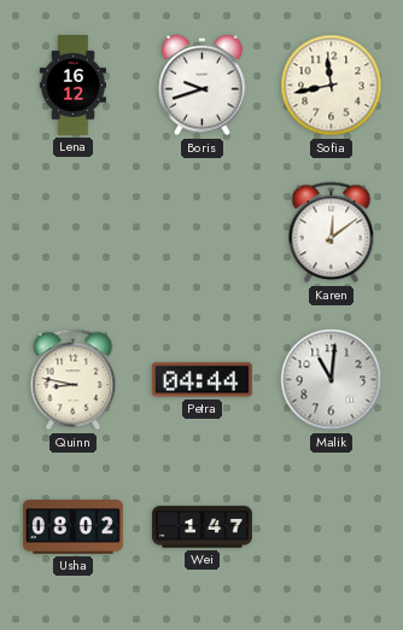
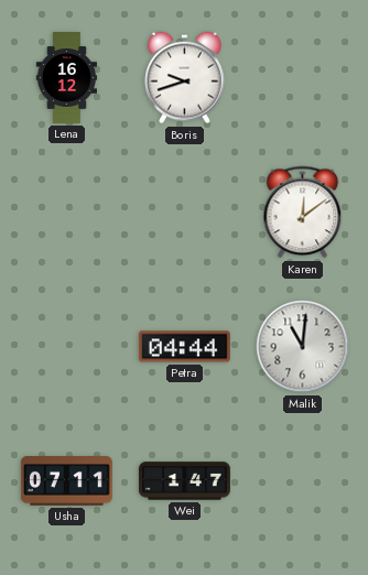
Sofia: 11:43 -> none
Quinn: 8:47 -> none
Usha: 08:02 -> 07:11
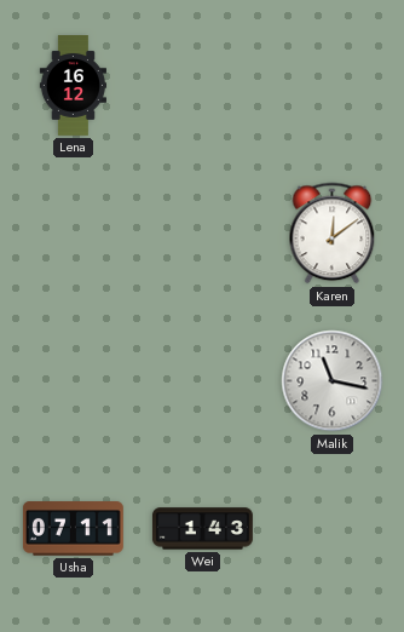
Boris: 9:42 -> none
Petra: 04:44 -> none
Malik: 11:01 -> 11:17
Wei: 1:47 -> 1:43
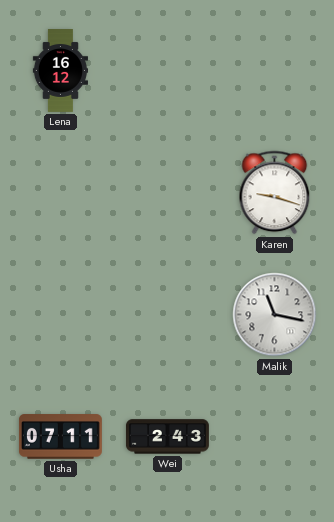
Karen: 12:09 -> 9:18
Wei: 1:43 -> 2:43
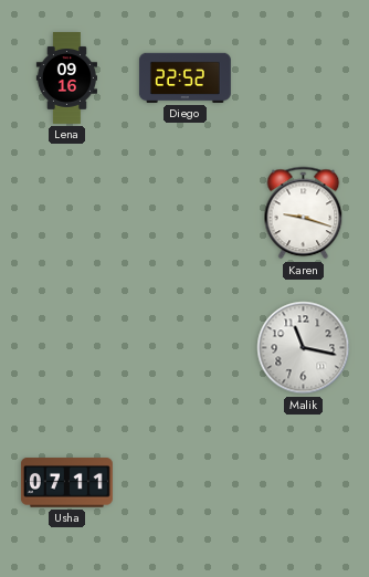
Lena: 16:12 -> 09:16
Diego: none -> 22:52
Wei: 2:43 -> none
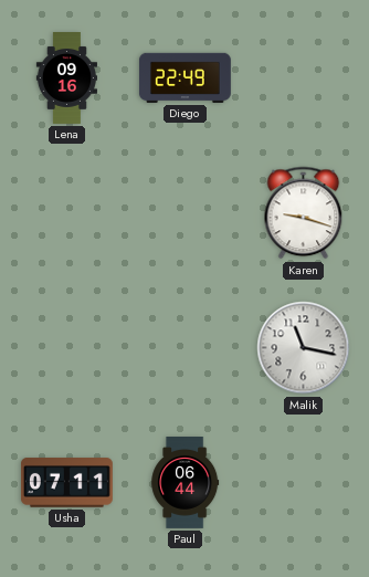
Diego: 22:52 -> 22:49
Paul: none -> 06:44
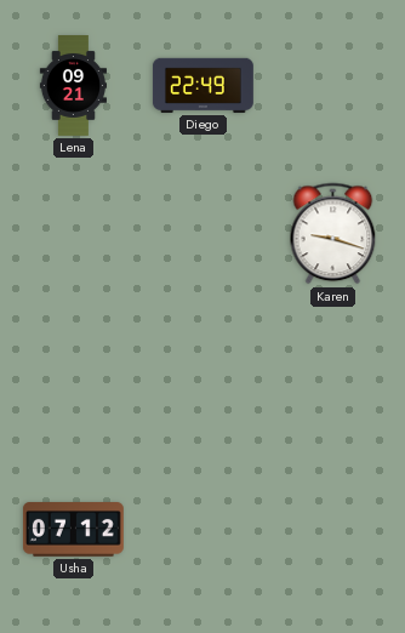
Lena: 09:16 -> 09:21
Malik: 11:17 -> none
Usha: 07:11 -> 07:12
Paul: 06:44 -> none
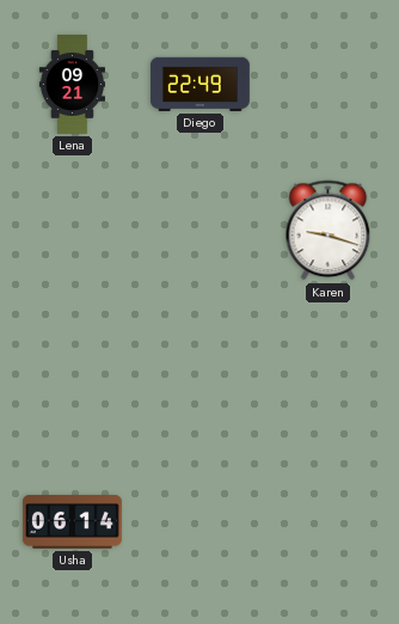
Usha: 07:12 -> 06:14
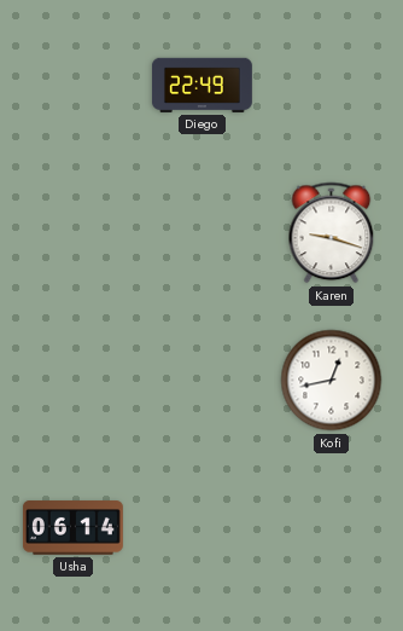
Lena: 09:21 -> none
Kofi: none -> 12:43
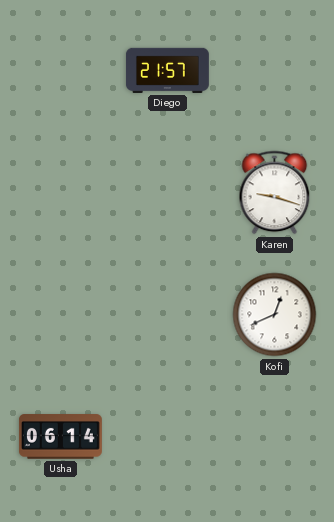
Diego: 22:49 -> 21:57
Kofi: 12:43 -> 12:41
